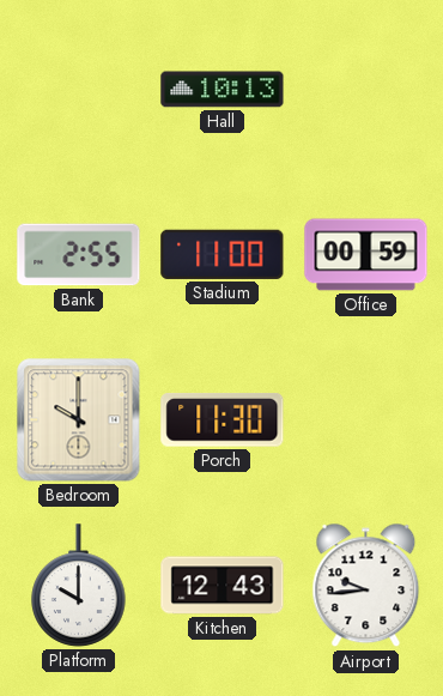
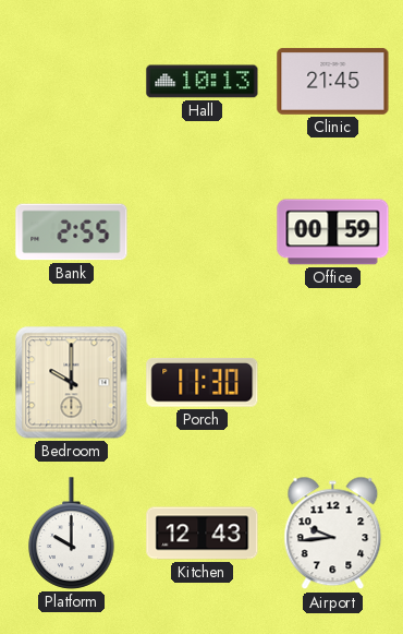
Clinic: none -> 21:45
Stadium: 11:00 -> none
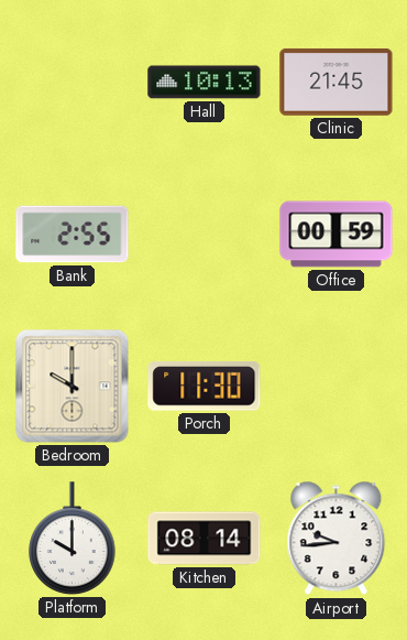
Kitchen: 12:43 -> 08:14
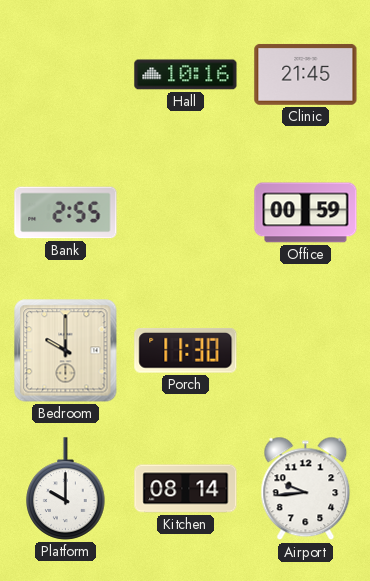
Hall: 10:13 -> 10:16
